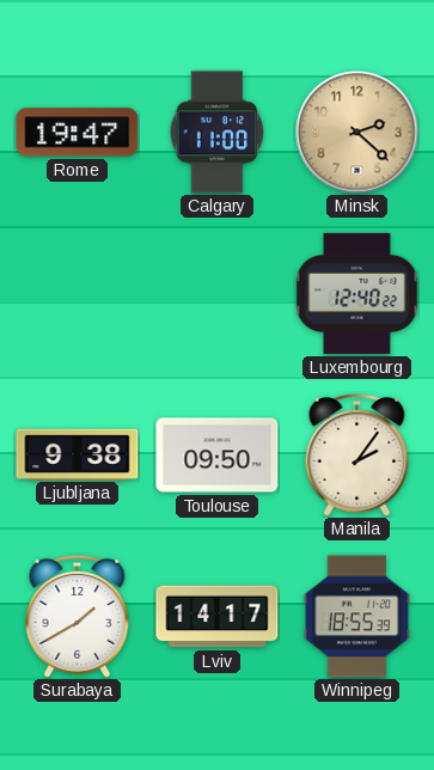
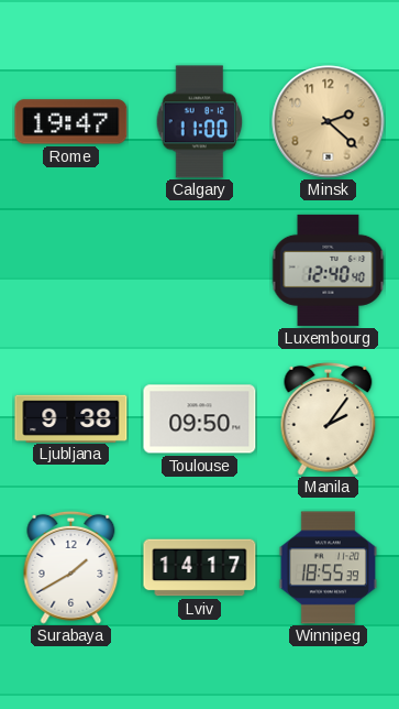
Luxembourg: 12:40:22 -> 12:40:40
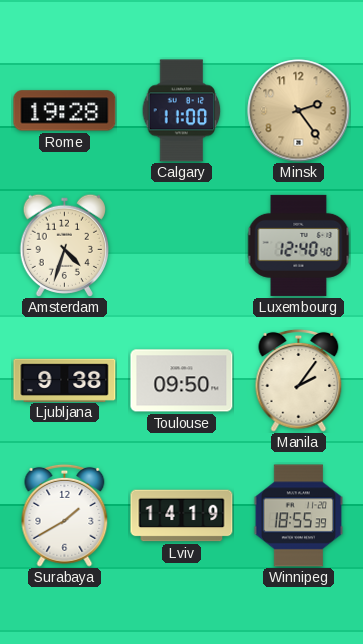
Rome: 19:47 -> 19:28
Minsk: 2:22 -> 2:24
Amsterdam: none -> 4:33
Lviv: 14:17 -> 14:19
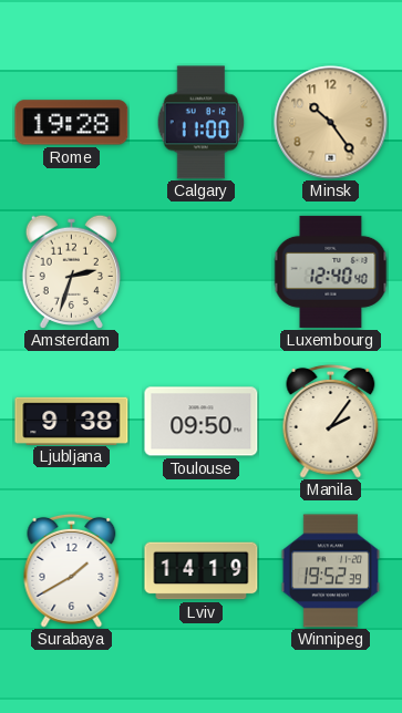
Minsk: 2:24 -> 10:24
Amsterdam: 4:33 -> 2:33
Winnipeg: 18:55 -> 19:52
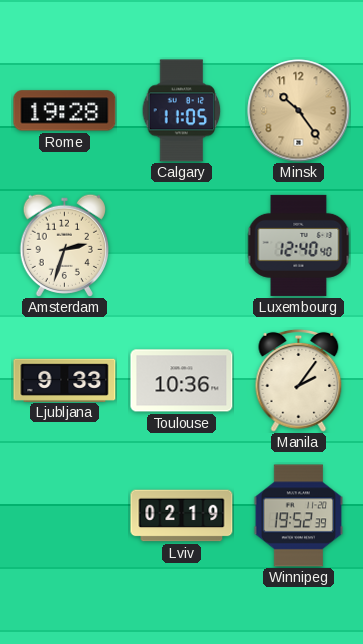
Calgary: 11:00 -> 11:05
Ljubljana: 9:38 -> 9:33
Toulouse: 09:50 -> 10:36
Surabaya: 1:40 -> none
Lviv: 14:19 -> 02:19
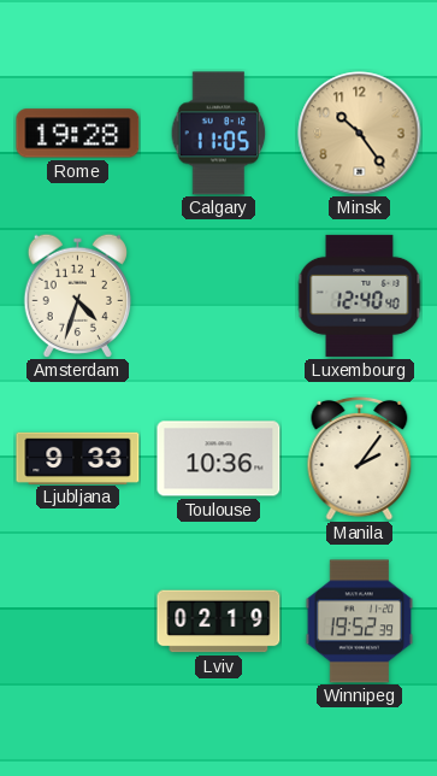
Amsterdam: 2:33 -> 4:33
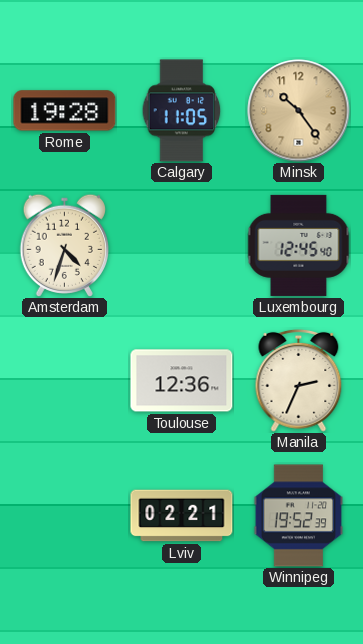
Luxembourg: 12:40 -> 12:45
Ljubljana: 9:33 -> none
Toulouse: 10:36 -> 12:36
Manila: 2:06 -> 2:34
Lviv: 02:19 -> 02:21
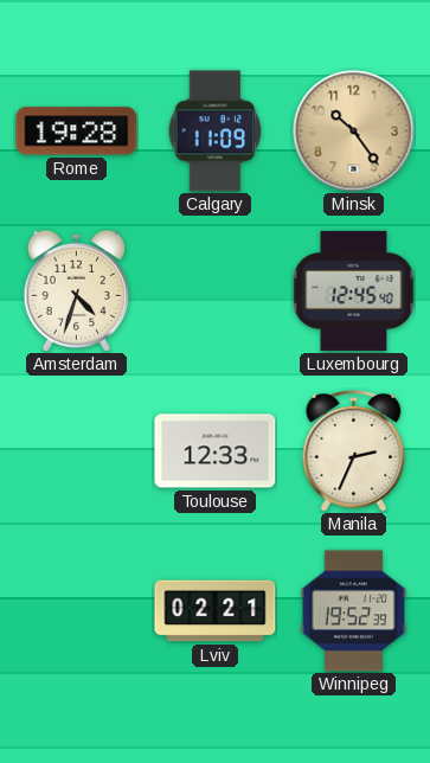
Calgary: 11:05 -> 11:09
Toulouse: 12:36 -> 12:33
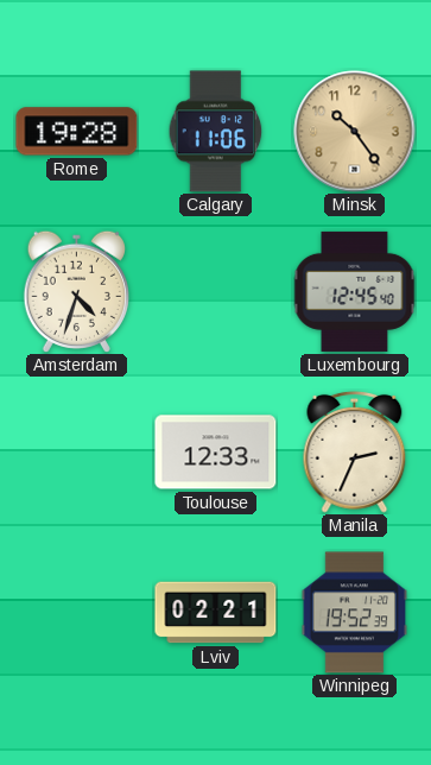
Calgary: 11:09 -> 11:06
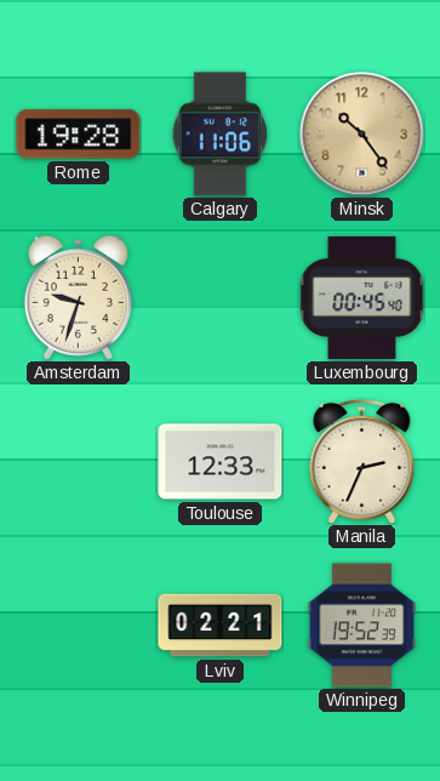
Amsterdam: 4:33 -> 9:33
Luxembourg: 12:45 -> 00:45
